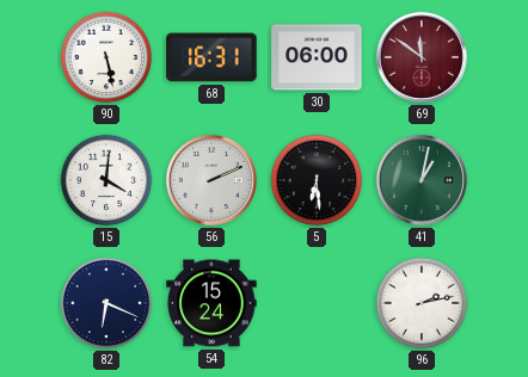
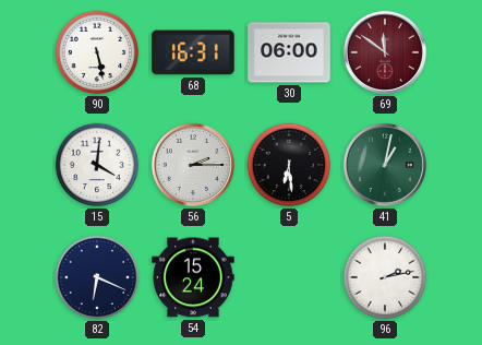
56: 2:11 -> 2:15
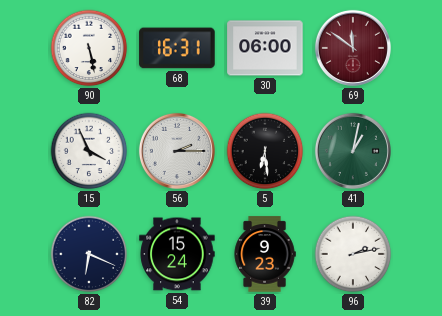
15: 4:01 -> 3:56
39: none -> 9:23
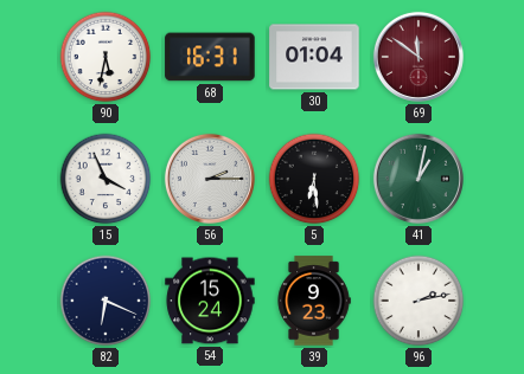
90: 5:28 -> 5:32
30: 06:00 -> 01:04
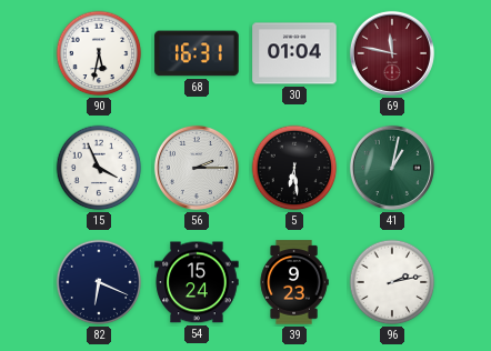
69: 11:51 -> 11:47
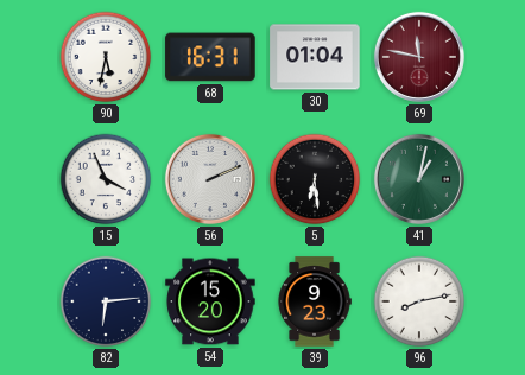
56: 2:15 -> 2:11
82: 6:19 -> 6:14
54: 15:24 -> 15:20
96: 2:13 -> 8:13
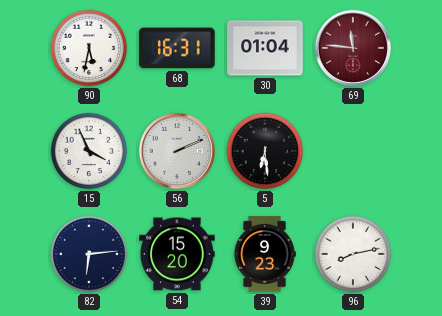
69: 11:47 -> 11:46
41: 1:02 -> none
